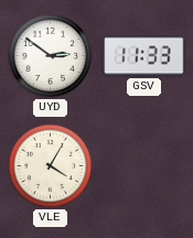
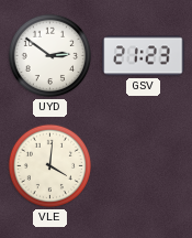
GSV: 11:33 -> 21:23
VLE: 4:05 -> 4:01
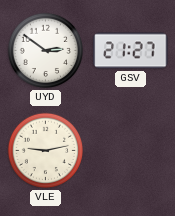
GSV: 21:23 -> 21:27
VLE: 4:01 -> 9:13
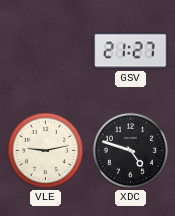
UYD: 2:51 -> none
XDC: none -> 4:48
